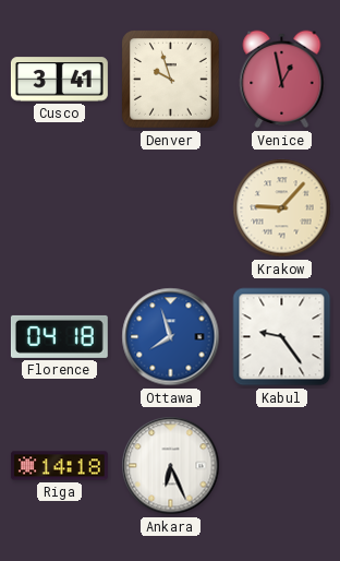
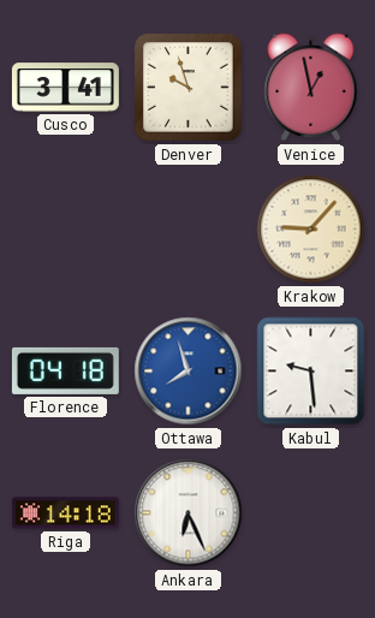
Kabul: 9:24 -> 9:29
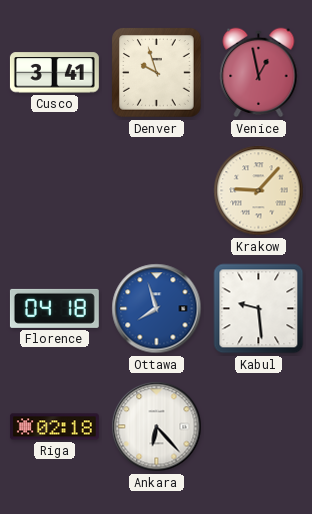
Riga: 14:18 -> 02:18
Ankara: 6:26 -> 6:23
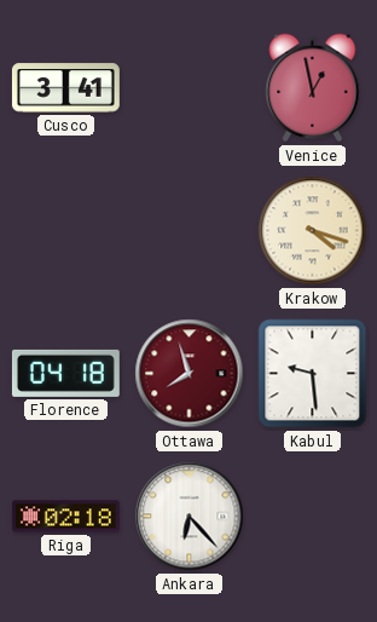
Denver: 9:57 -> none
Krakow: 9:07 -> 4:18
Ottawa dial: blue -> burgundy
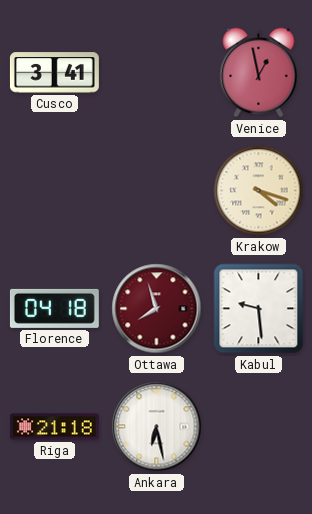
Riga: 02:18 -> 21:18
Ankara: 6:23 -> 6:28
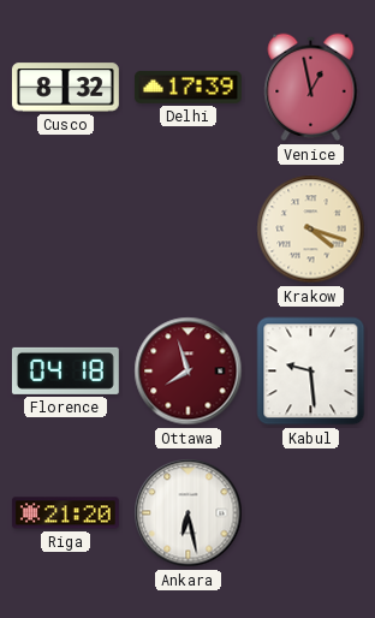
Cusco: 3:41 -> 8:32
Delhi: none -> 17:39
Riga: 21:18 -> 21:20
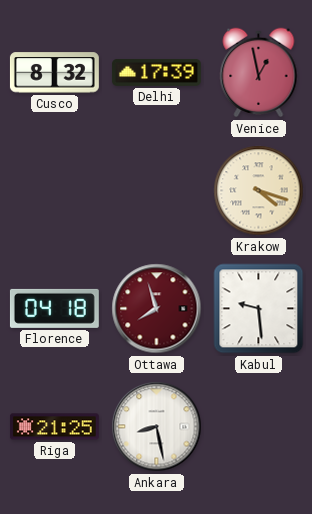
Riga: 21:20 -> 21:25
Ankara: 6:28 -> 8:28
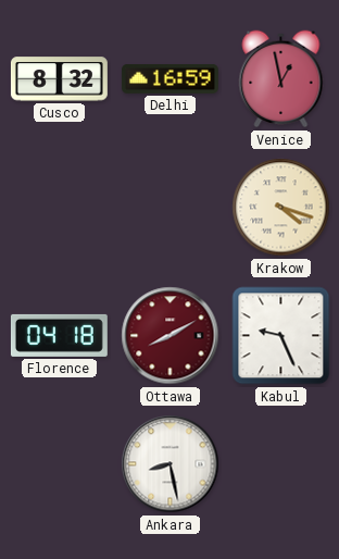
Delhi: 17:39 -> 16:59
Ottawa: 7:57 -> 8:10
Kabul: 9:29 -> 9:26
Riga: 21:25 -> none
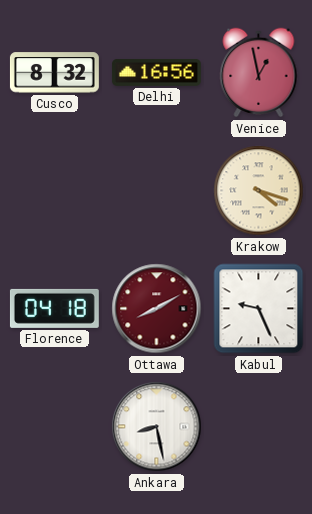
Delhi: 16:59 -> 16:56
